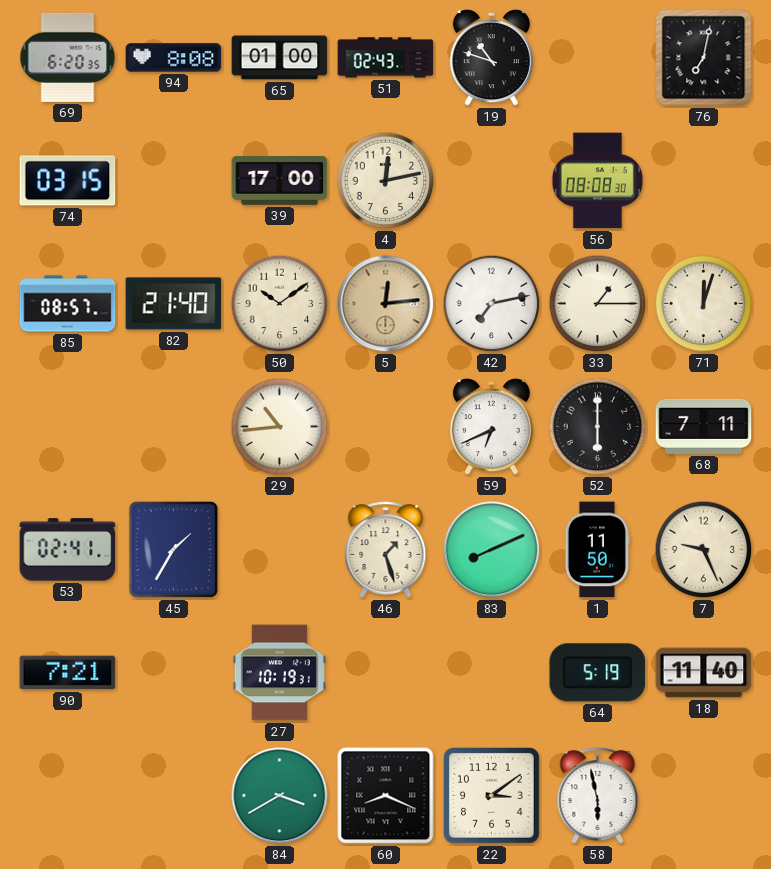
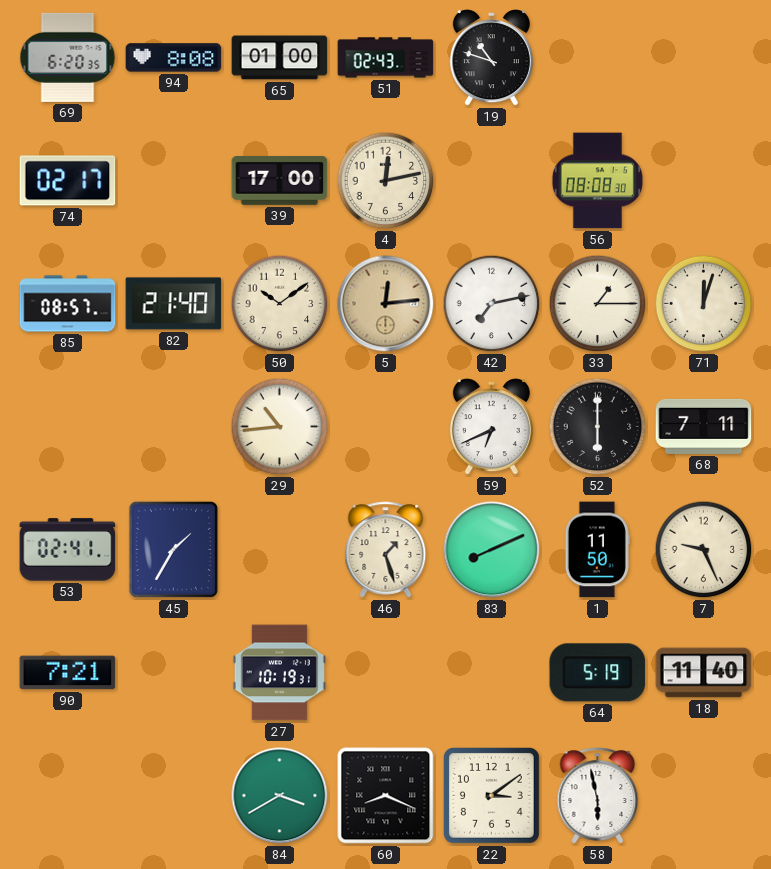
76: 7:02 -> none
74: 03:15 -> 02:17
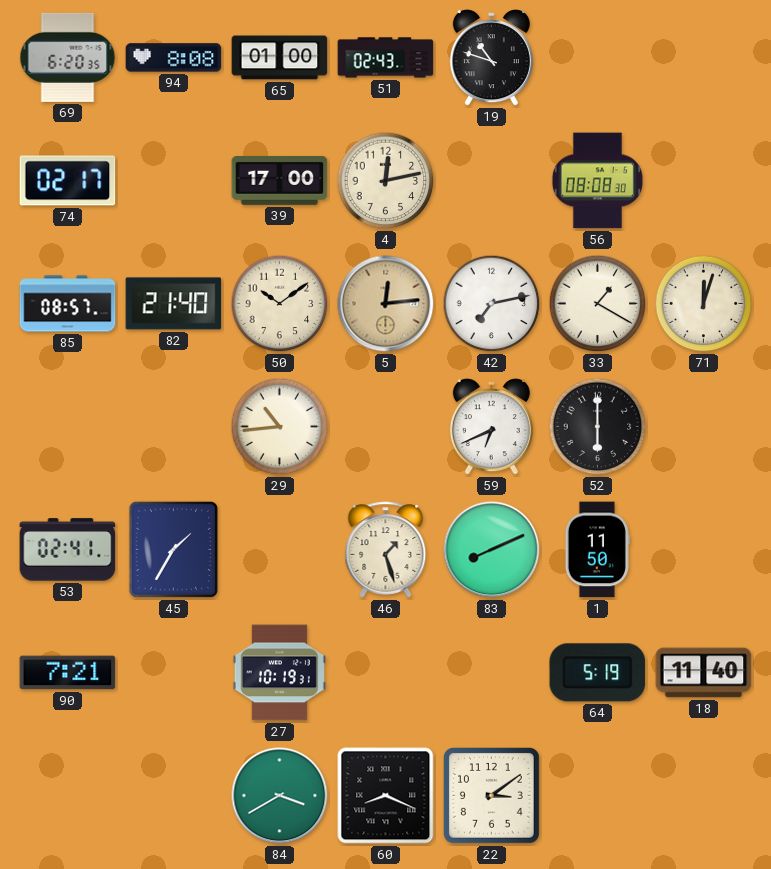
33: 1:15 -> 1:20
68: 7:11 -> none
7: 9:26 -> none
58: 5:58 -> none
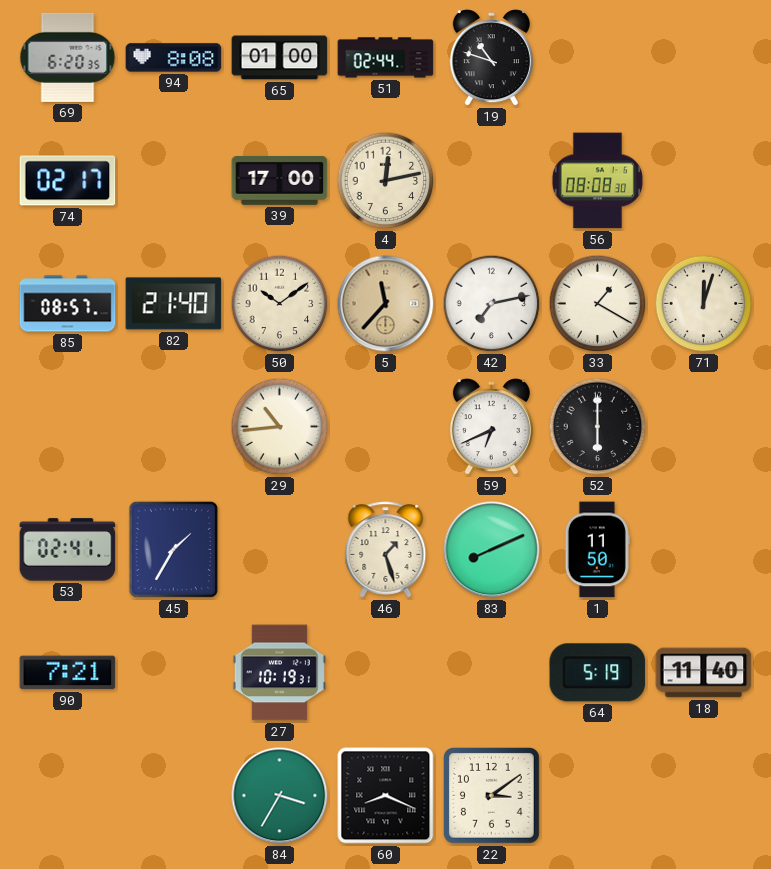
51: 02:43 -> 02:44
5: 12:14 -> 11:37
84: 3:40 -> 3:35
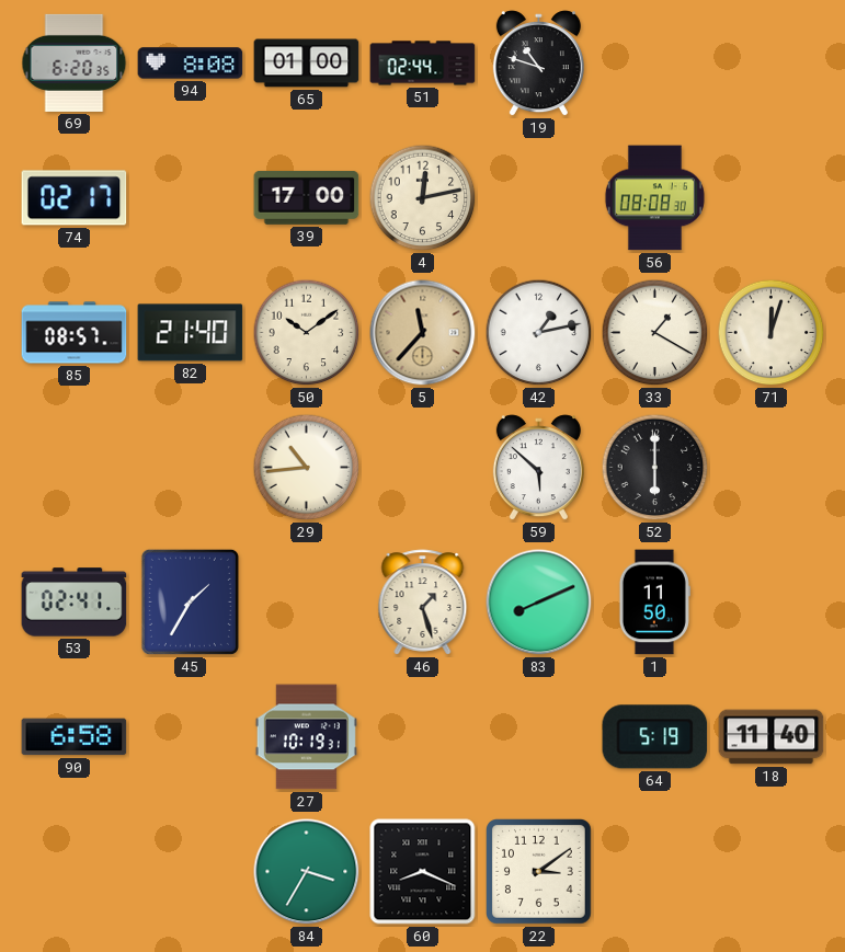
42: 7:13 -> 1:13
59: 6:41 -> 5:52
90: 7:21 -> 6:58
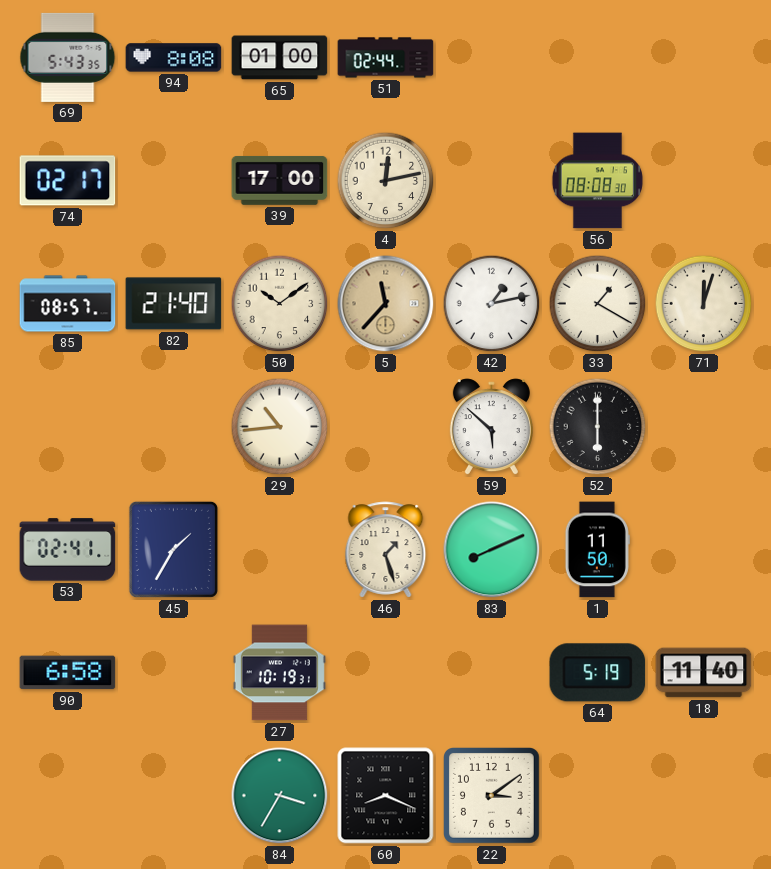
69: 6:20 -> 5:43
19: 10:48 -> none
